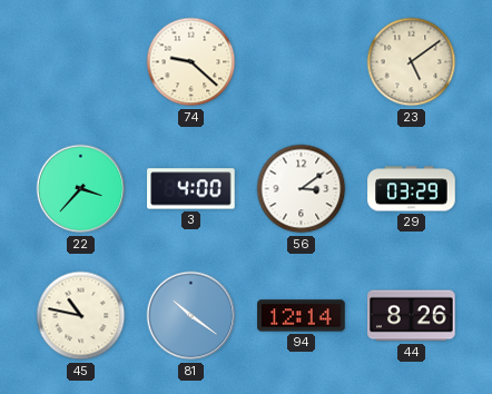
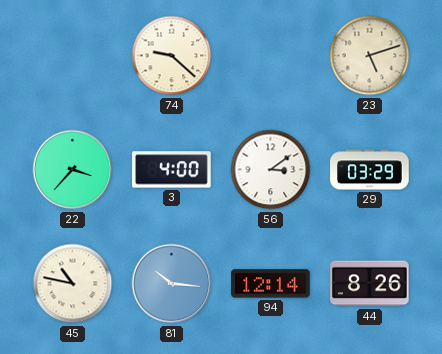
23: 5:09 -> 5:12
81: 10:21 -> 10:16
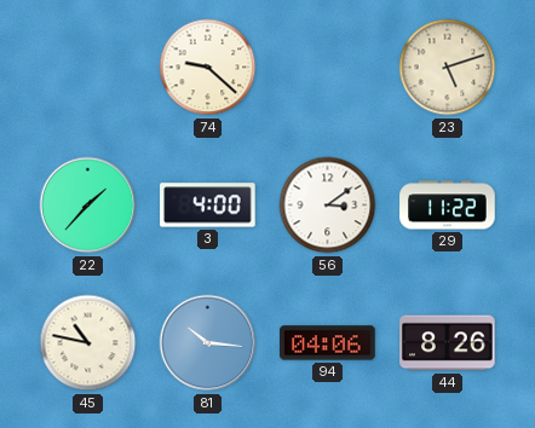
22: 3:37 -> 1:37
29: 03:29 -> 11:22
94: 12:14 -> 04:06
